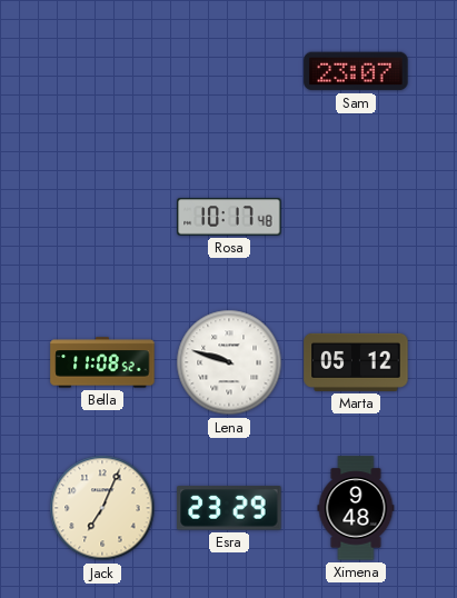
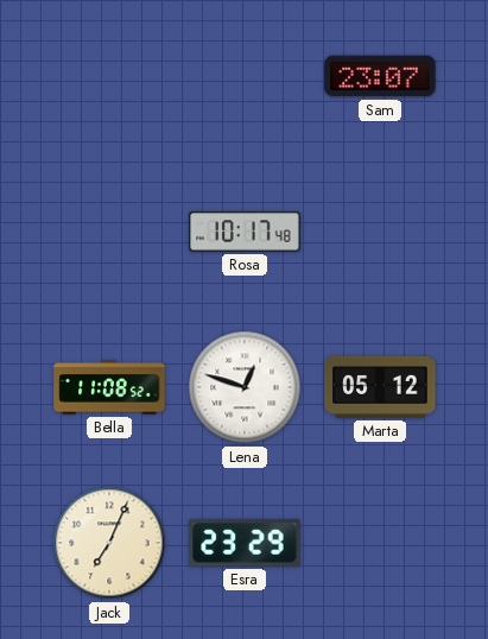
Lena: 9:48 -> 12:48
Ximena: 9:48 -> none
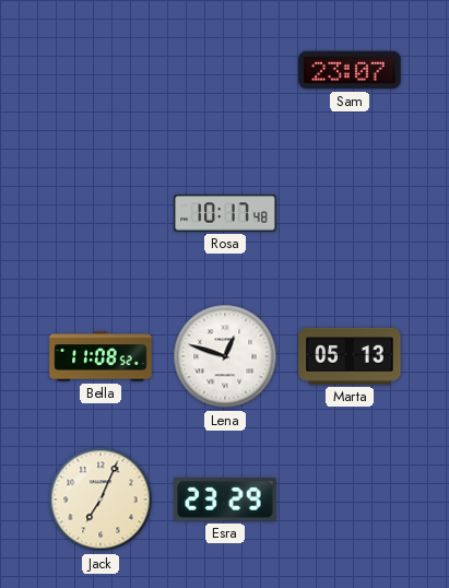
Marta: 05:12 -> 05:13
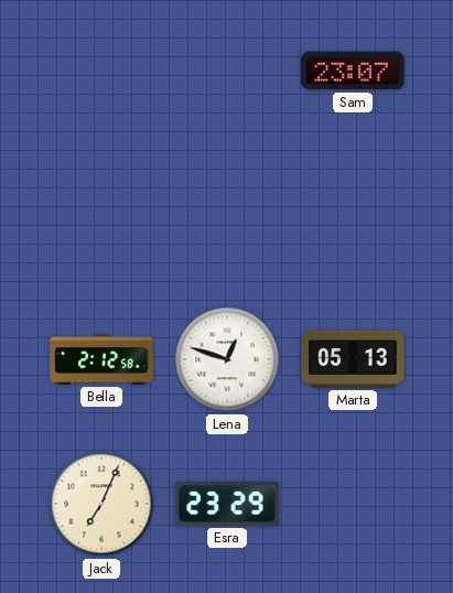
Rosa: 10:17 -> none
Bella: 11:08 -> 2:12
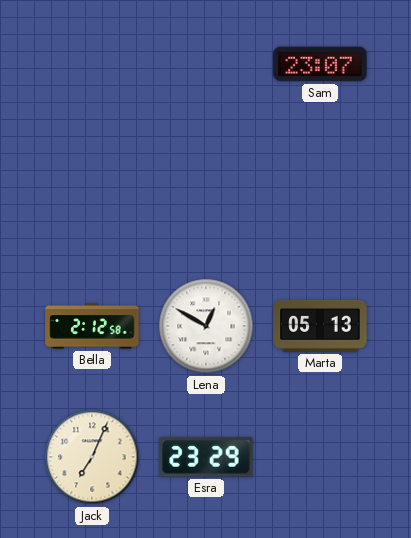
Lena: 12:48 -> 12:50
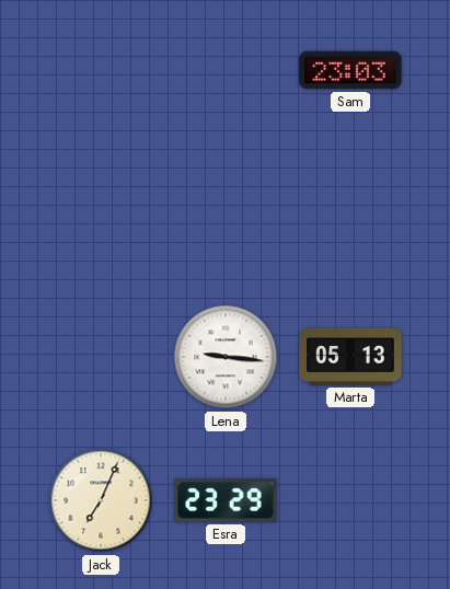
Sam: 23:07 -> 23:03
Bella: 2:12 -> none
Lena: 12:50 -> 9:16
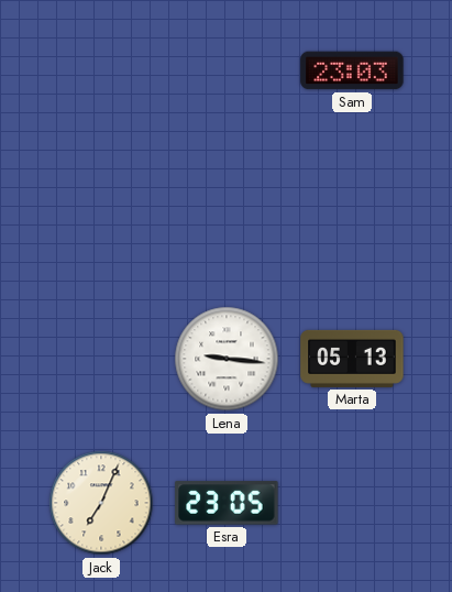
Esra: 23:29 -> 23:05
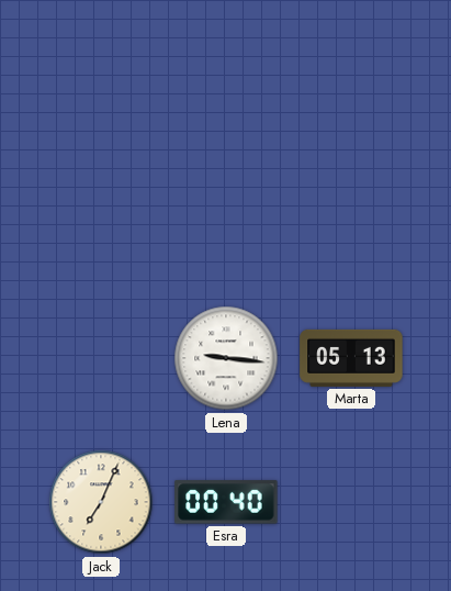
Sam: 23:03 -> none
Esra: 23:05 -> 00:40
